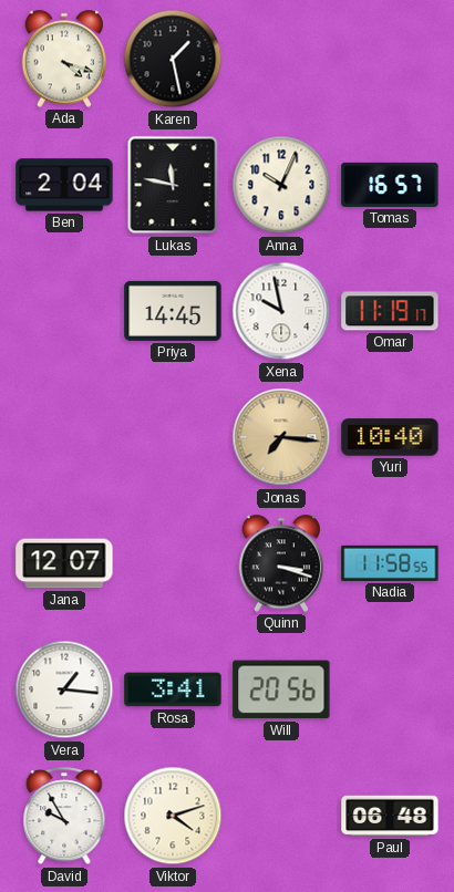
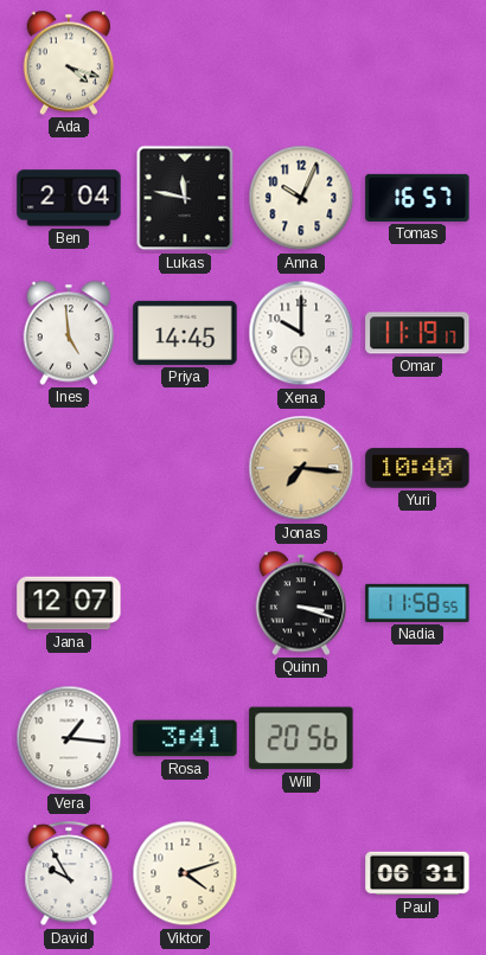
Karen: 1:28 -> none
Ines: none -> 4:59
Xena: 9:58 -> 10:00
Paul: 06:48 -> 06:31
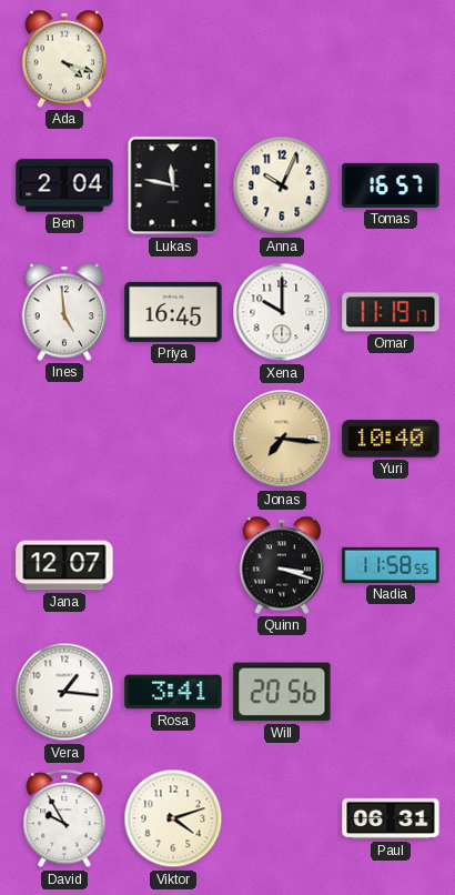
Priya: 14:45 -> 16:45
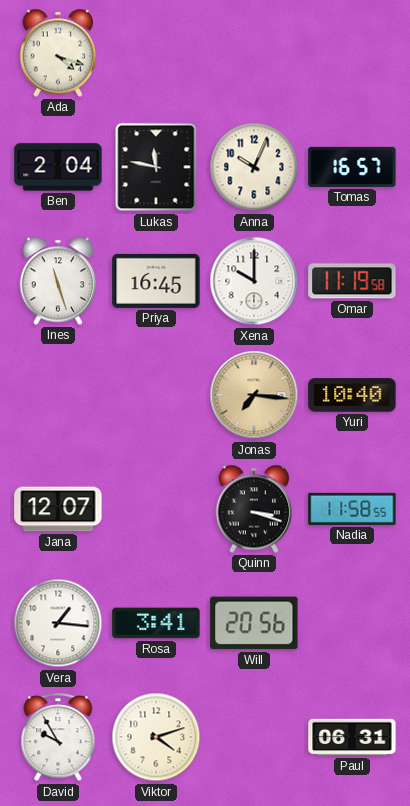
Ines: 4:59 -> 11:27
Omar: 11:19:17 -> 11:19:58
